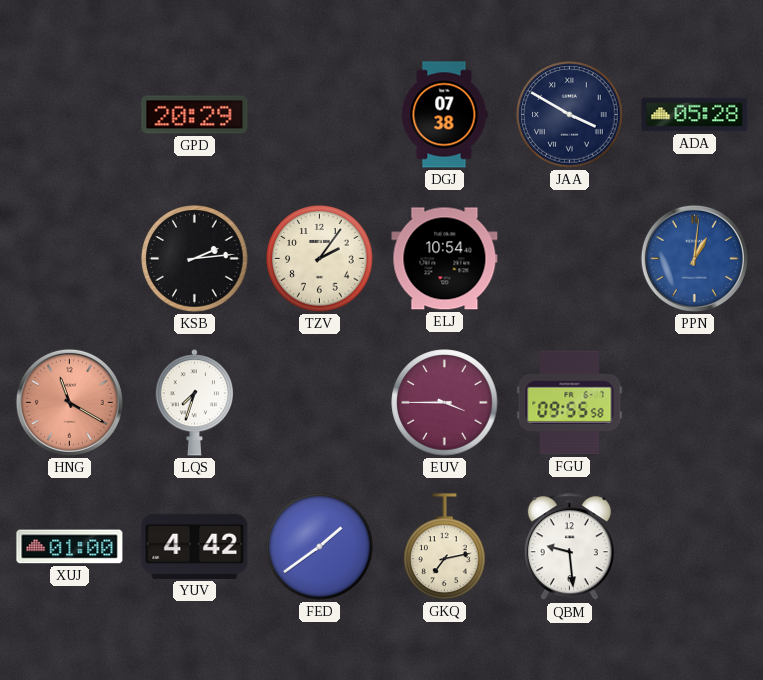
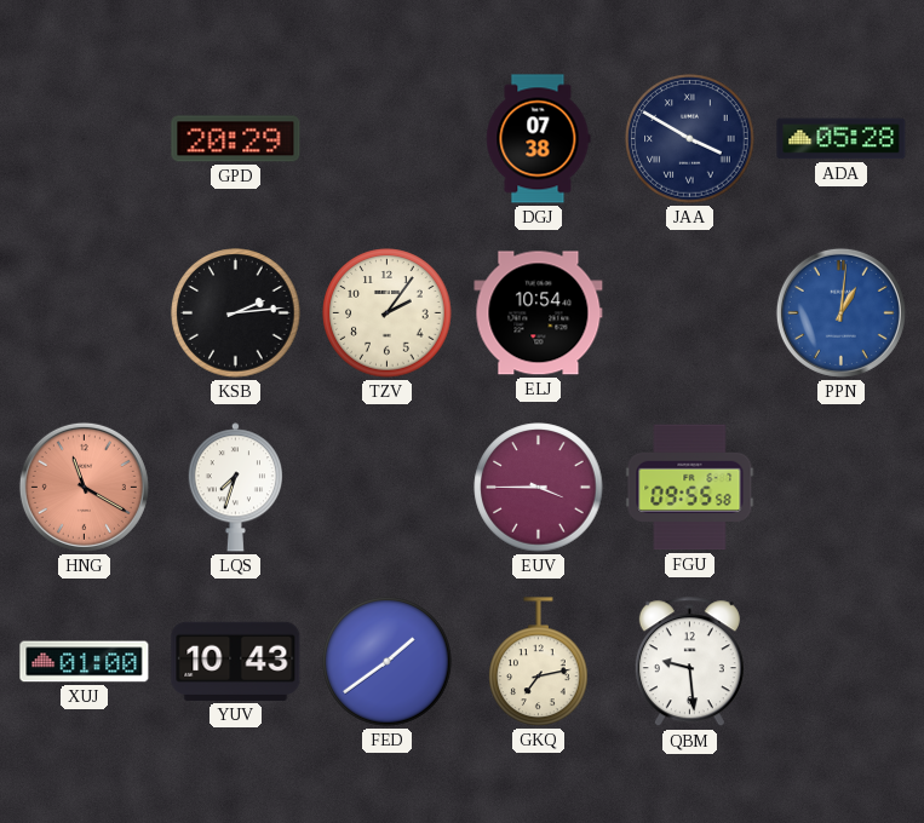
YUV: 4:42 -> 10:43
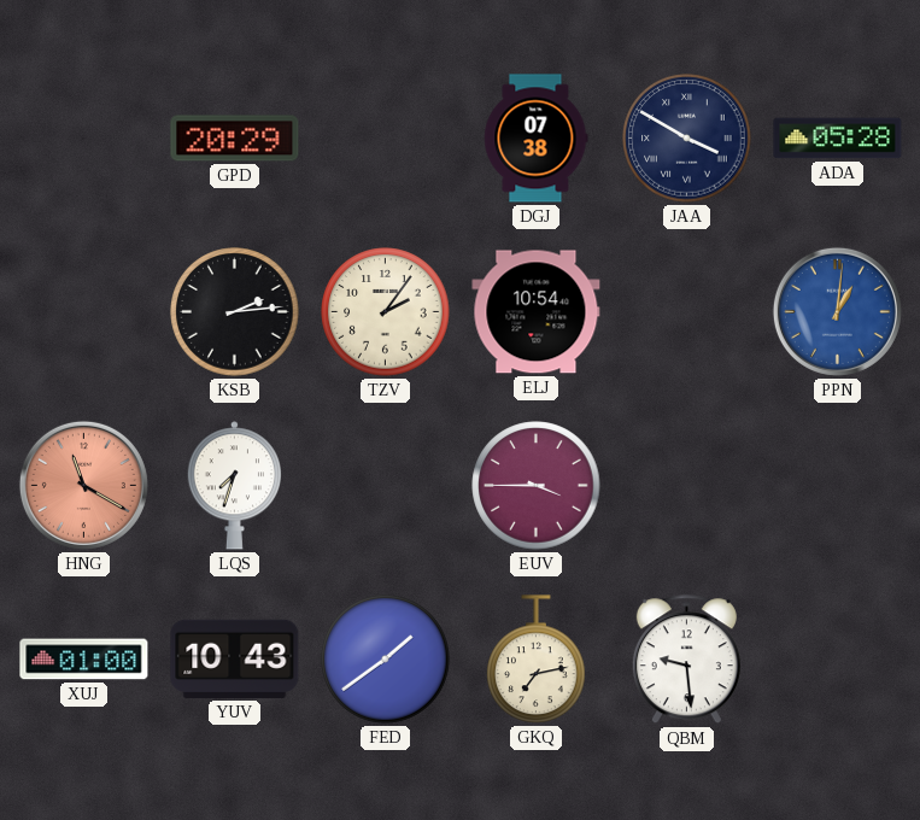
FGU: 09:55 -> none
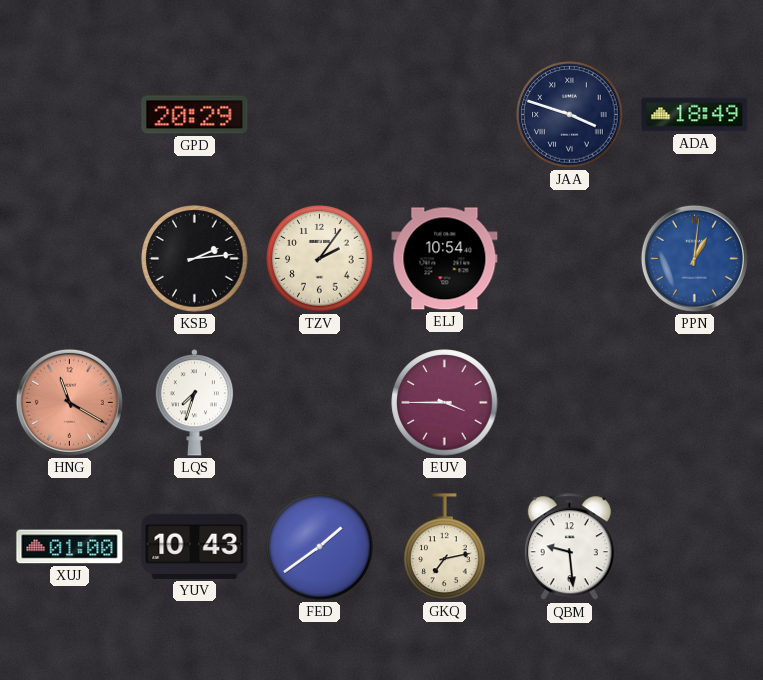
DGJ: 07:38 -> none
JAA: 3:50 -> 3:48
ADA: 05:28 -> 18:49
